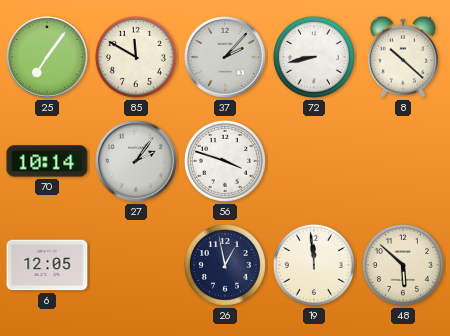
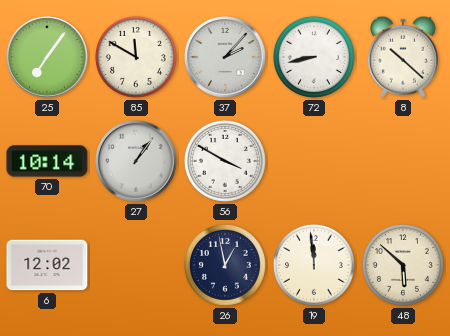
27: 2:06 -> 1:06
56: 3:48 -> 3:50
6: 12:05 -> 12:02
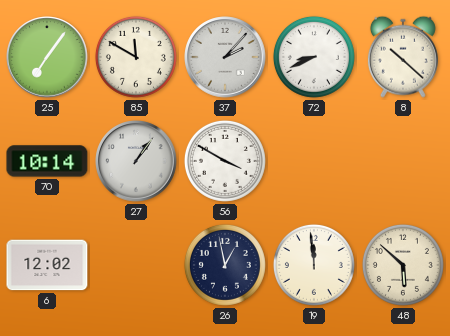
72: 8:43 -> 8:41
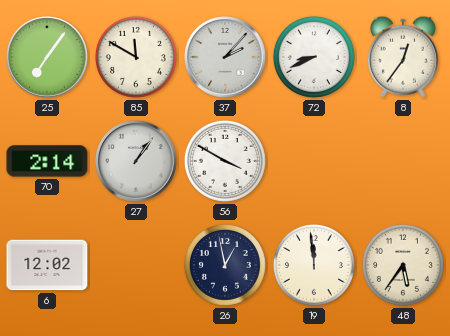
8: 10:22 -> 12:36
70: 10:14 -> 2:14
48: 5:52 -> 5:36
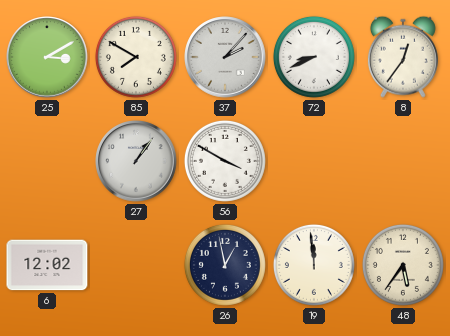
25: 7:06 -> 3:10
85: 11:50 -> 7:50
70: 2:14 -> none
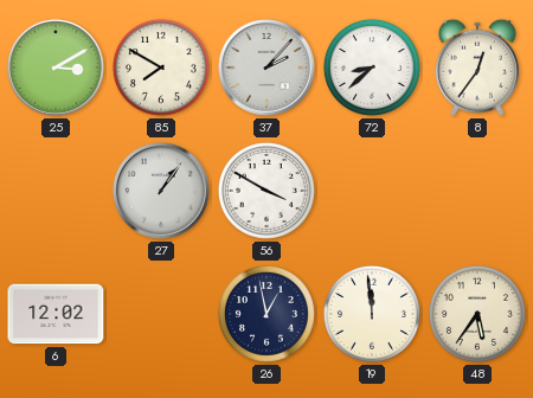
72: 8:41 -> 8:38
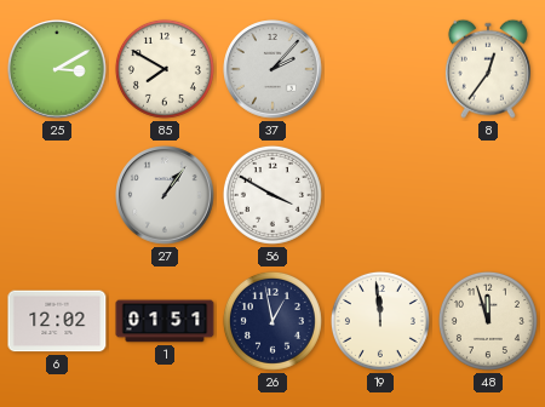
72: 8:38 -> none
1: none -> 01:51
48: 5:36 -> 11:57
